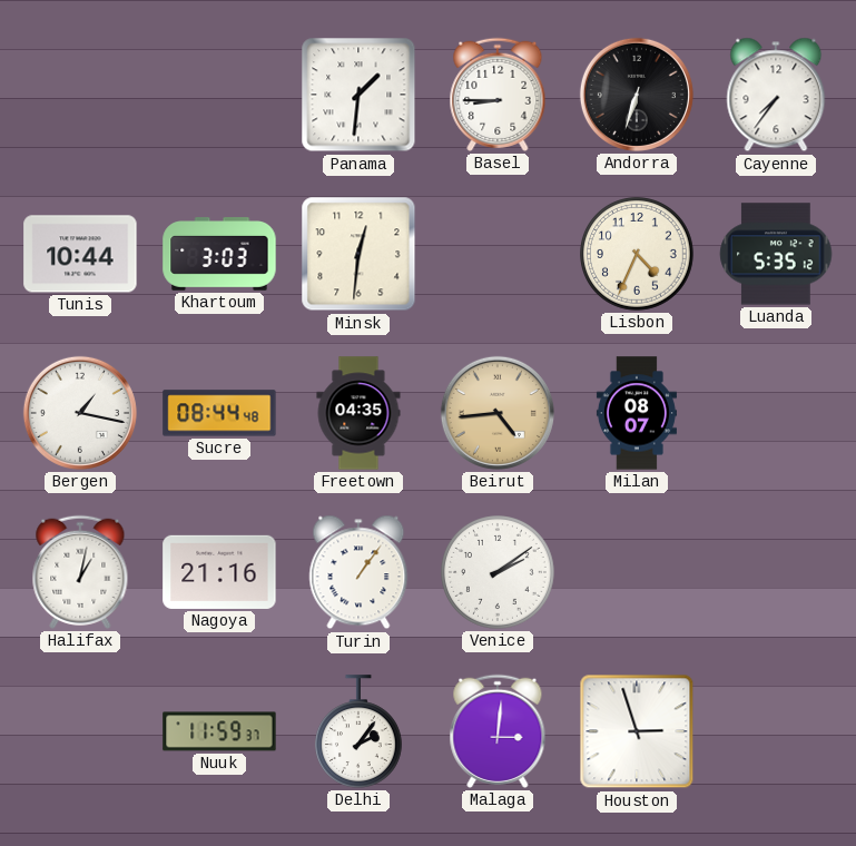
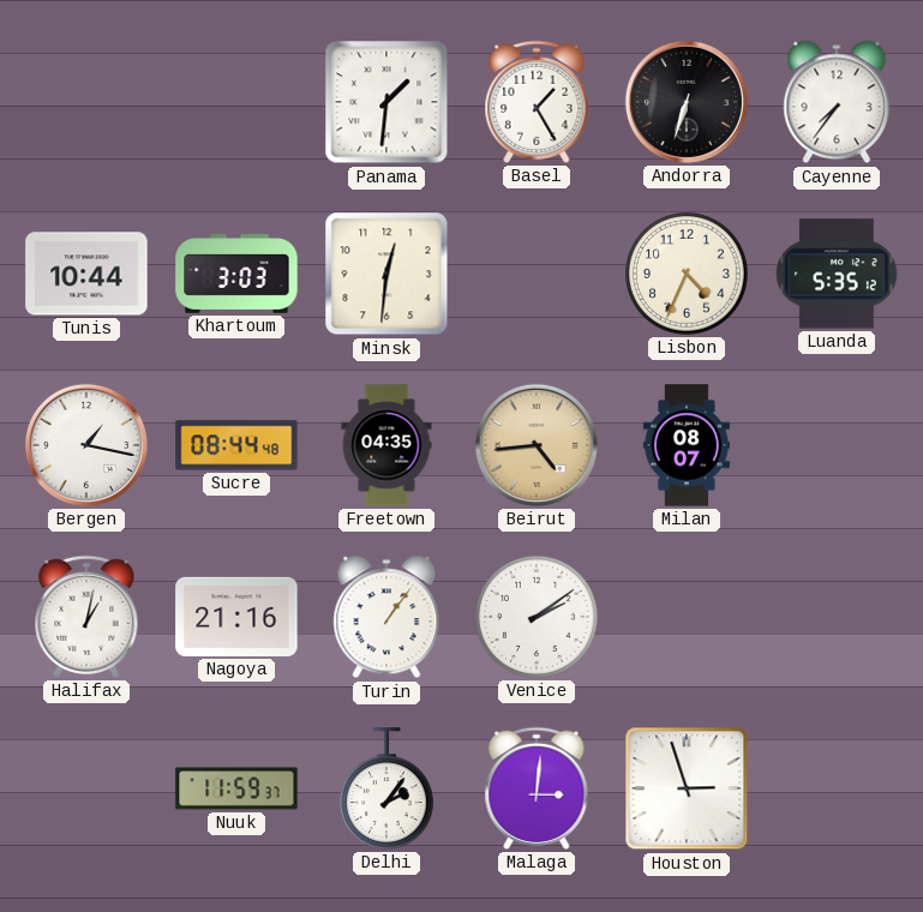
Basel: 8:45 -> 1:25
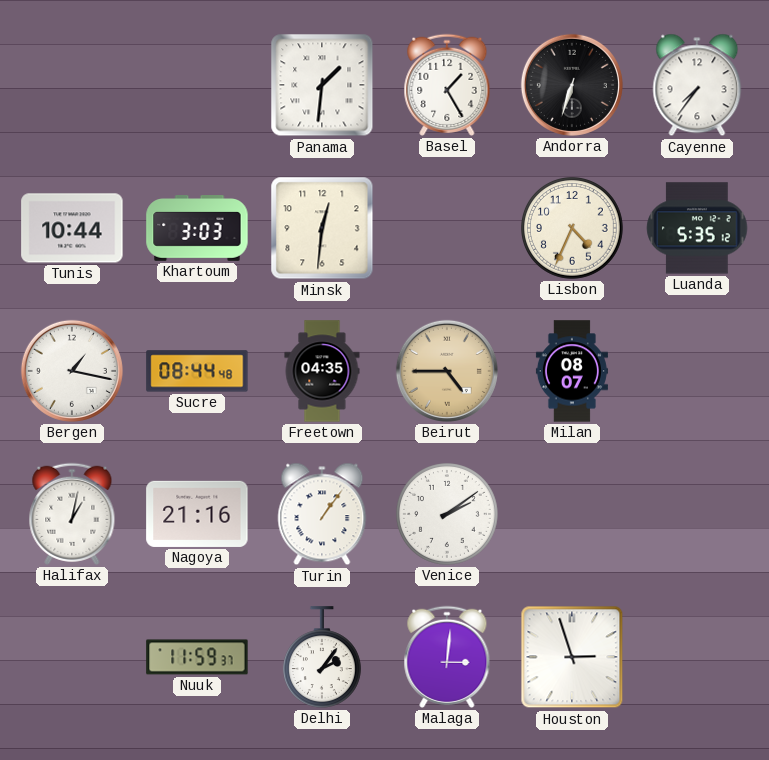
Beirut: 4:44 -> 4:45
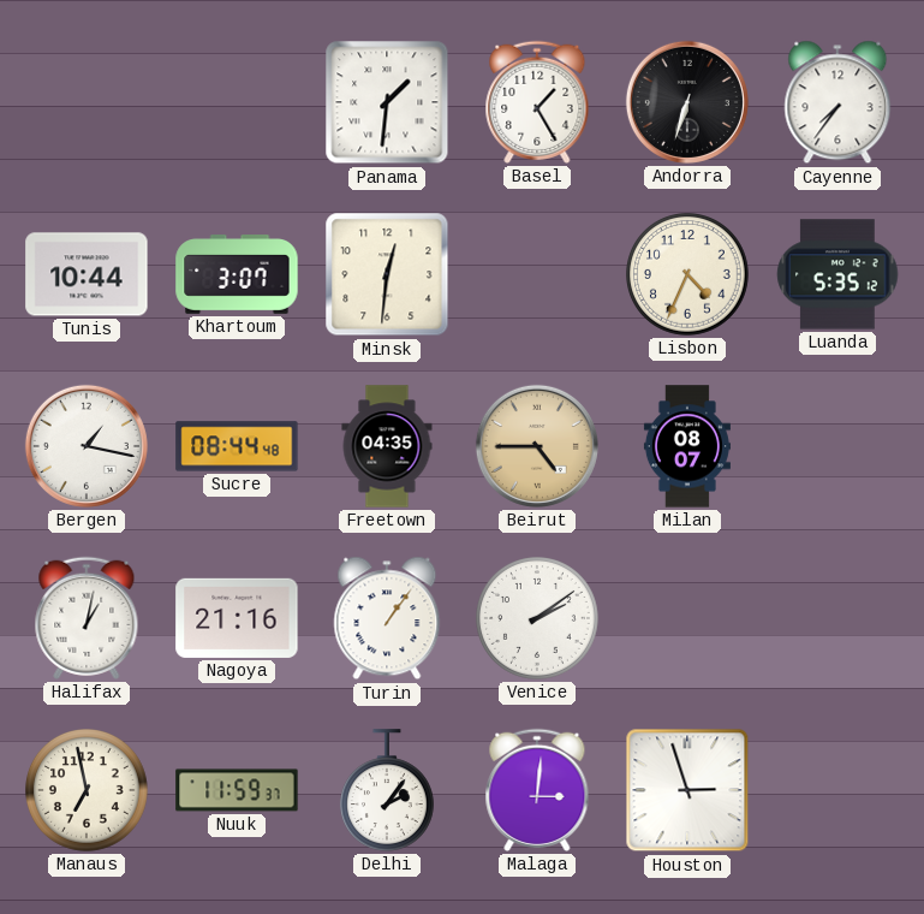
Khartoum: 3:03 -> 3:07
Manaus: none -> 6:58
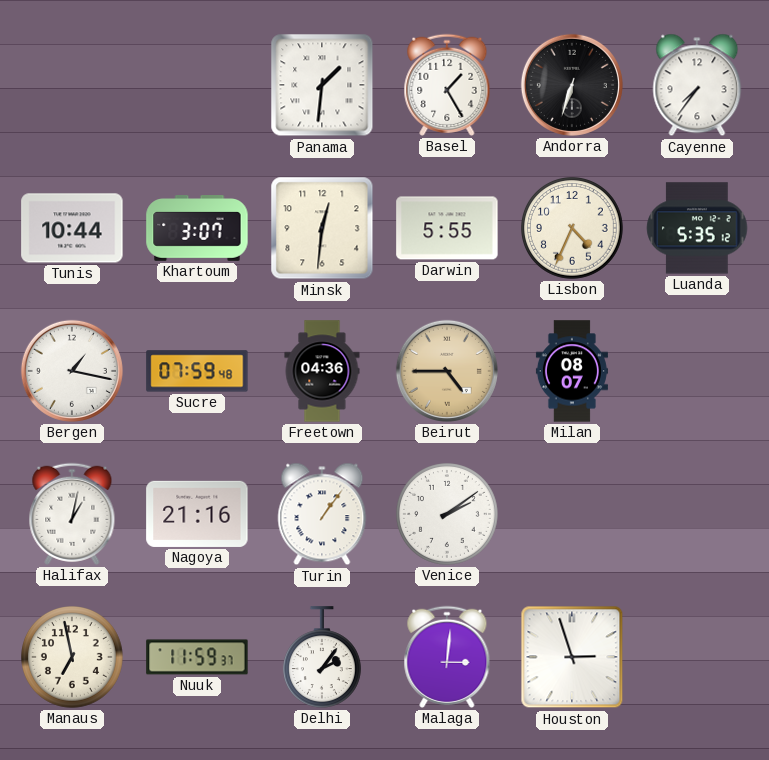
Darwin: none -> 5:55
Sucre: 08:44 -> 07:59
Freetown: 04:35 -> 04:36
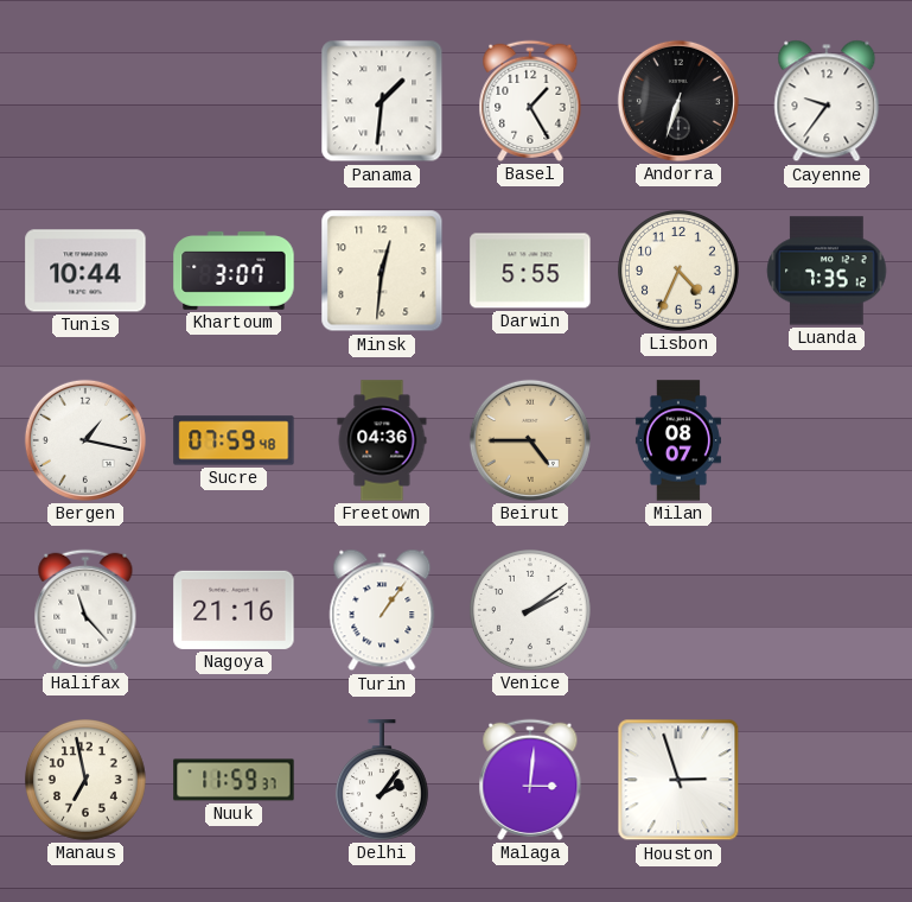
Cayenne: 7:36 -> 9:36
Luanda: 5:35 -> 7:35
Halifax: 1:02 -> 11:23
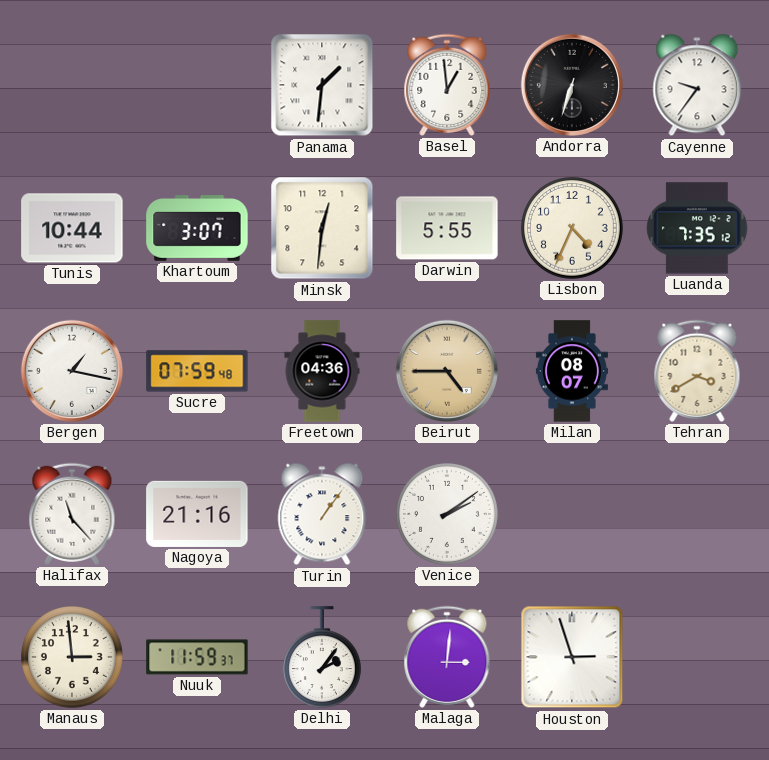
Basel: 1:25 -> 12:59
Tehran: none -> 3:40
Manaus: 6:58 -> 2:59
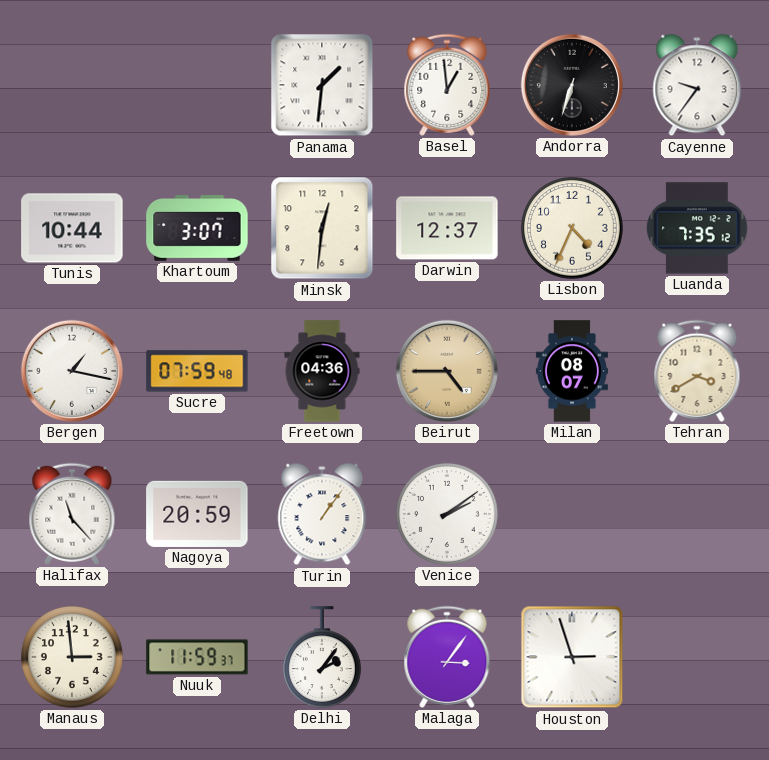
Darwin: 5:55 -> 12:37
Nagoya: 21:16 -> 20:59
Malaga: 3:01 -> 3:06
